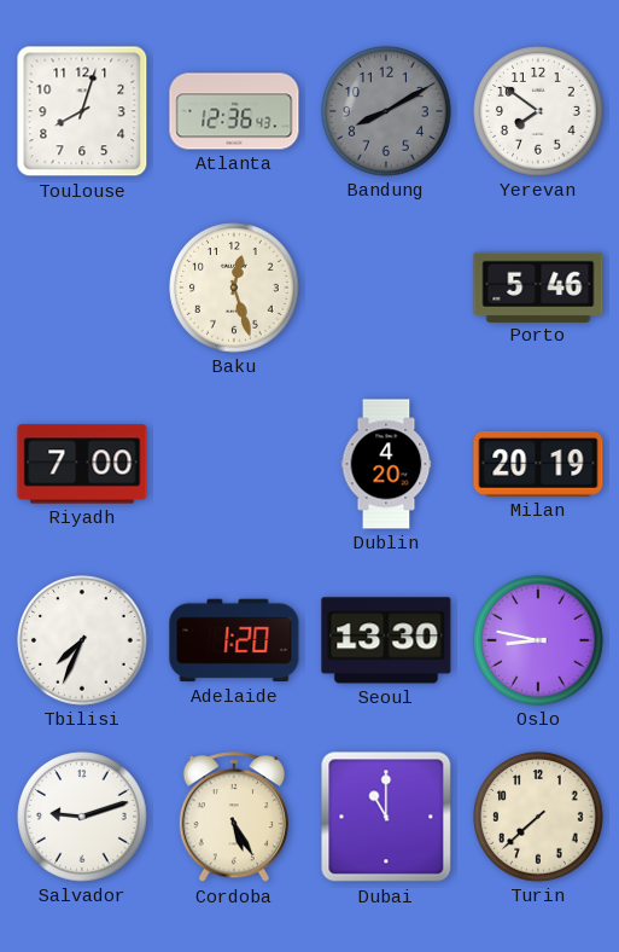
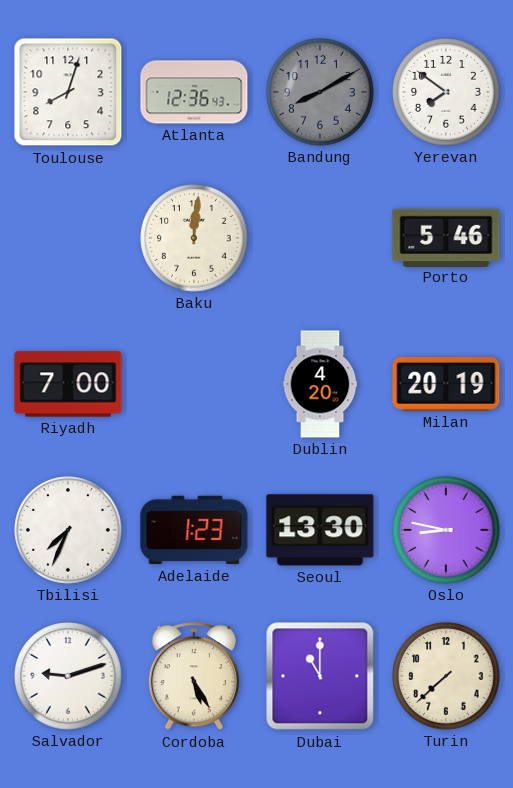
Baku: 12:27 -> 12:01
Adelaide: 1:20 -> 1:23
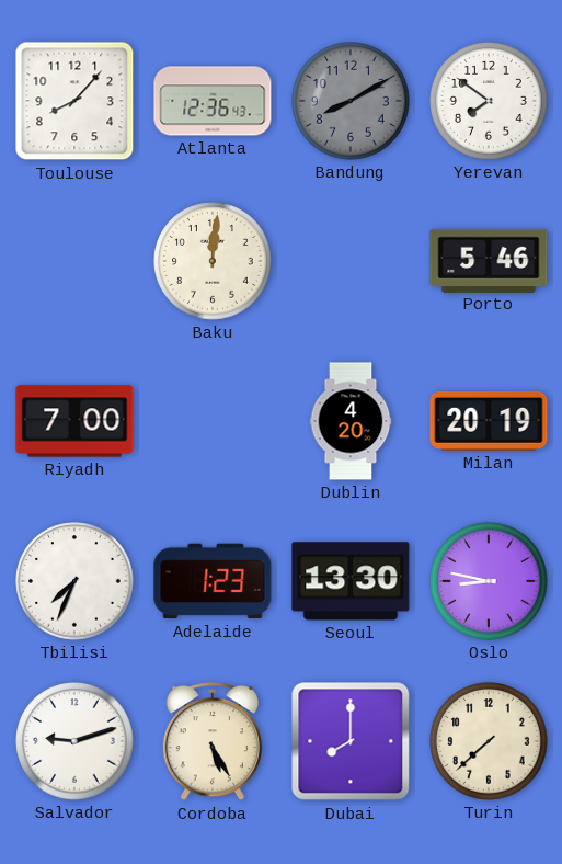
Toulouse: 8:03 -> 8:07
Dubai: 11:00 -> 8:00
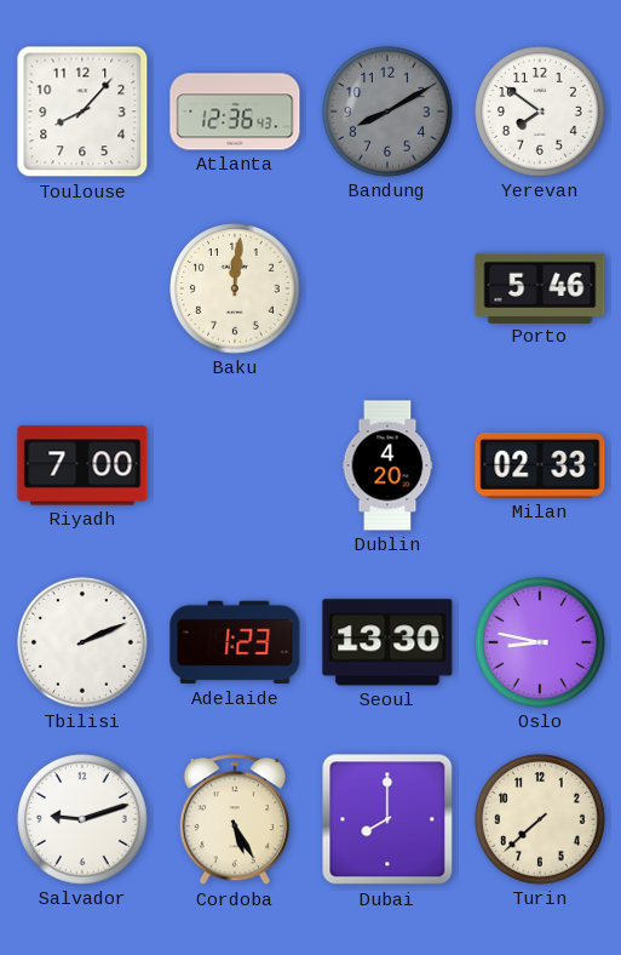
Milan: 20:19 -> 02:33
Tbilisi: 7:34 -> 2:11
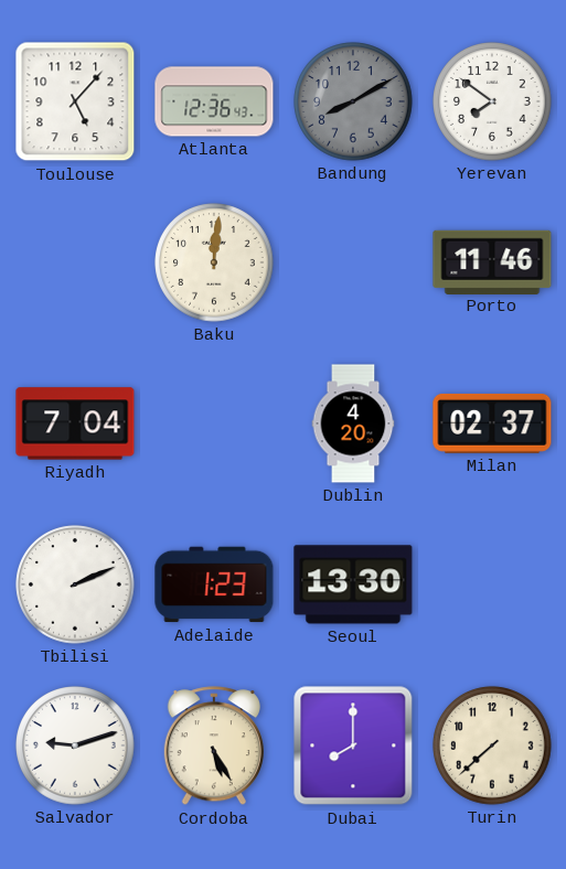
Toulouse: 8:07 -> 5:07
Porto: 5:46 -> 11:46
Riyadh: 7:00 -> 7:04
Milan: 02:33 -> 02:37
Oslo: 8:47 -> none
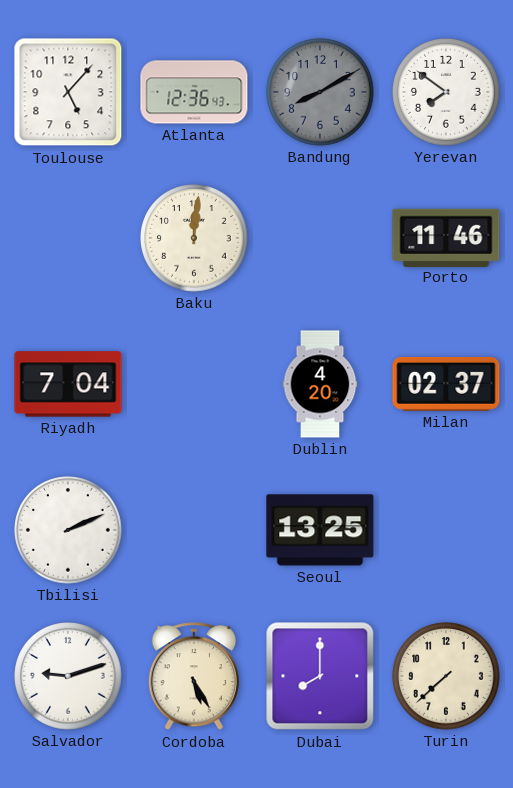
Adelaide: 1:23 -> none
Seoul: 13:30 -> 13:25
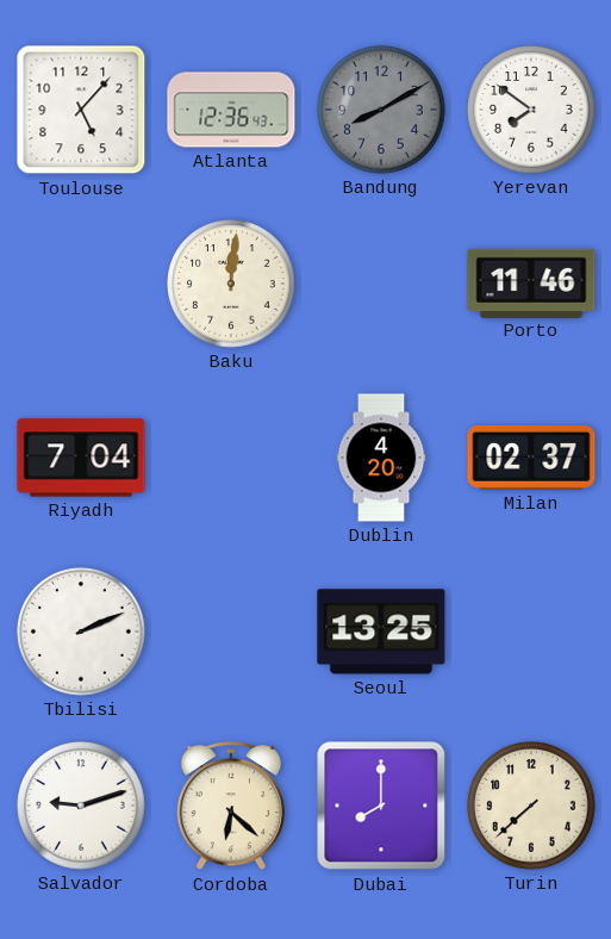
Cordoba: 5:25 -> 6:22
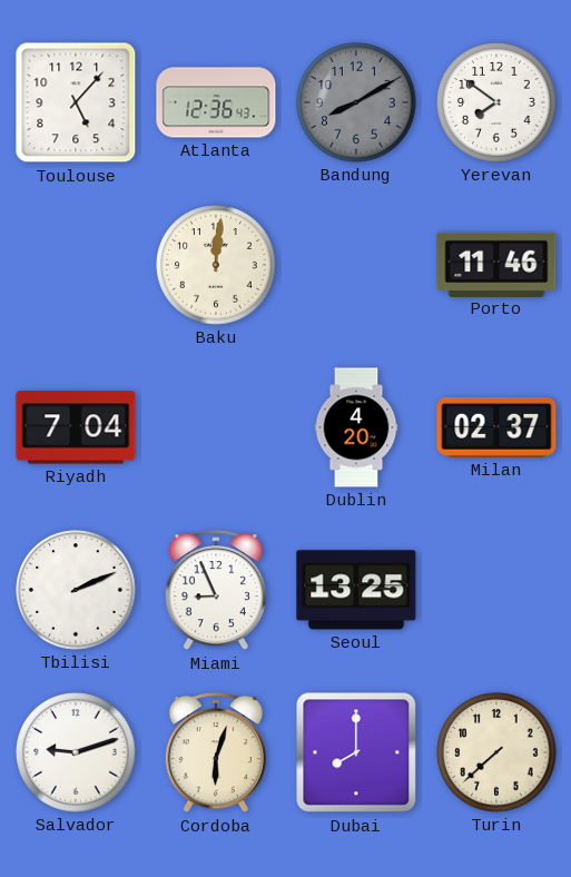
Miami: none -> 8:56
Cordoba: 6:22 -> 6:03
